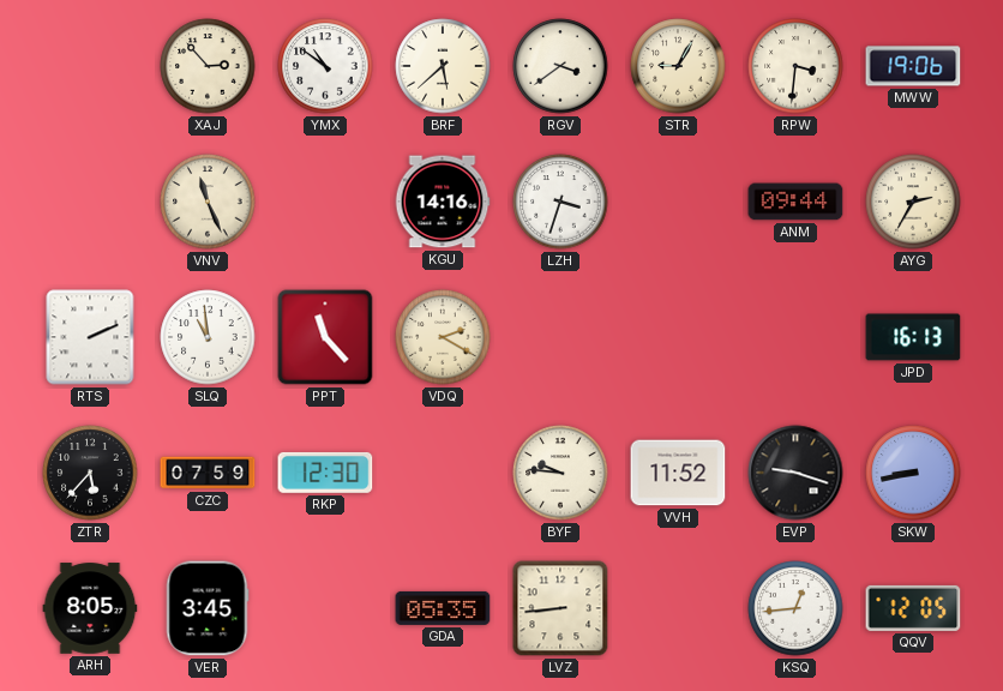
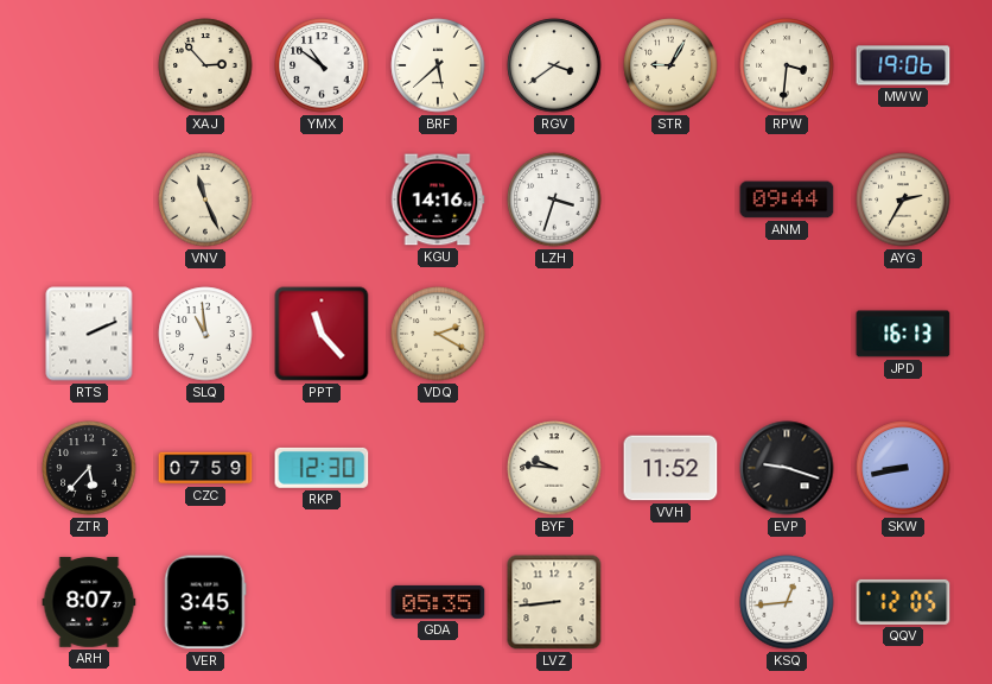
ARH: 8:05 -> 8:07
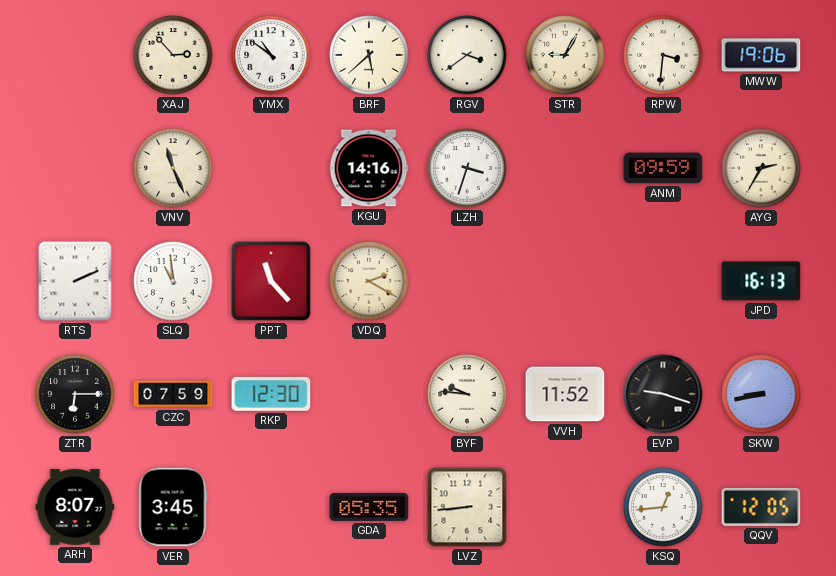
ANM: 09:44 -> 09:59
ZTR: 5:37 -> 6:15
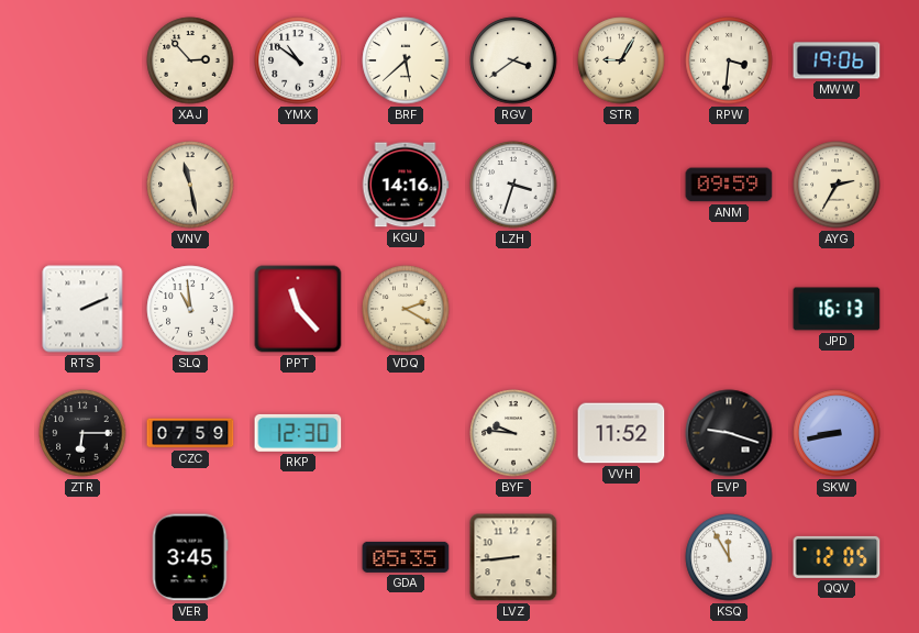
VNV: 11:26 -> 11:28
ARH: 8:07 -> none
KSQ: 12:44 -> 11:55
